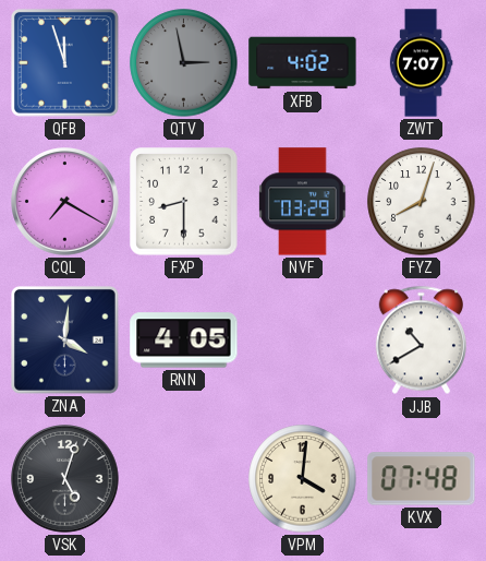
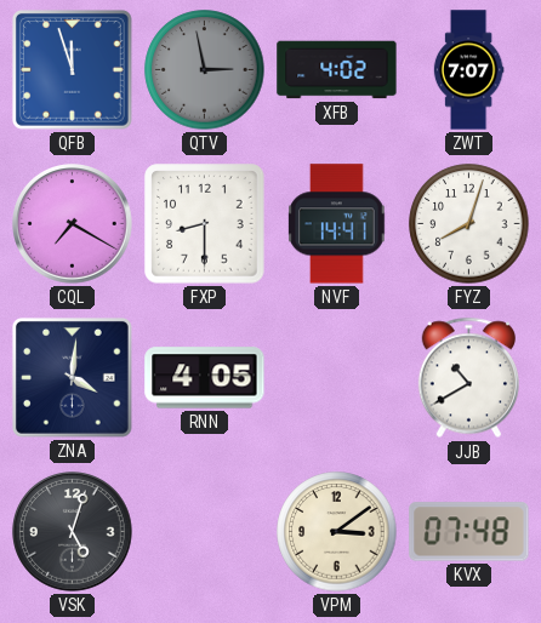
NVF: 03:29 -> 14:41
VPM: 4:01 -> 3:09
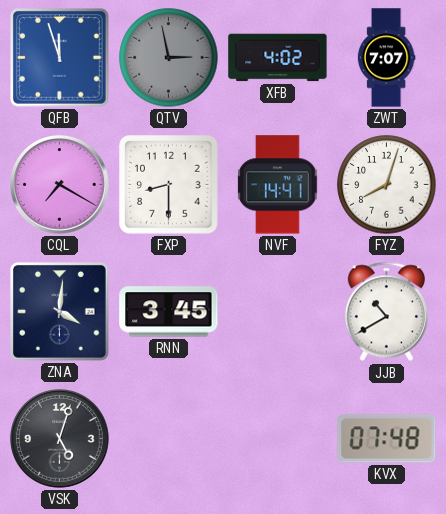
RNN: 4:05 -> 3:45
VPM: 3:09 -> none
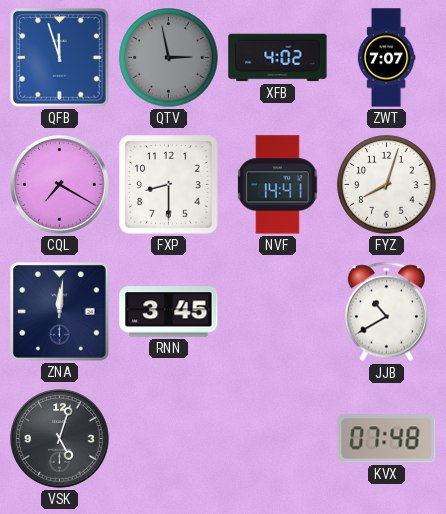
ZNA: 4:01 -> 12:01
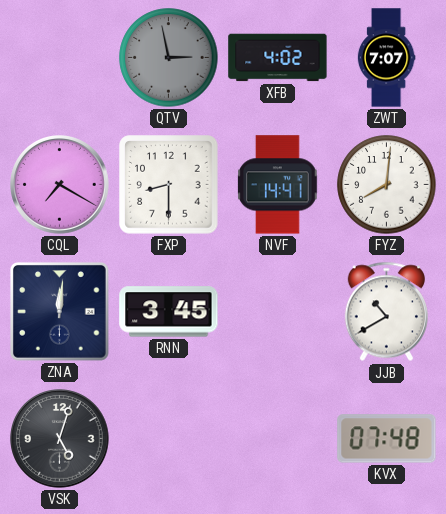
QFB: 11:57 -> none
FYZ: 8:03 -> 8:01
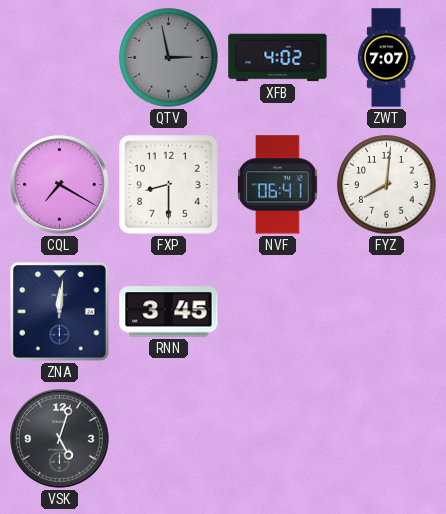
NVF: 14:41 -> 06:41
JJB: 10:40 -> none
KVX: 07:48 -> none
